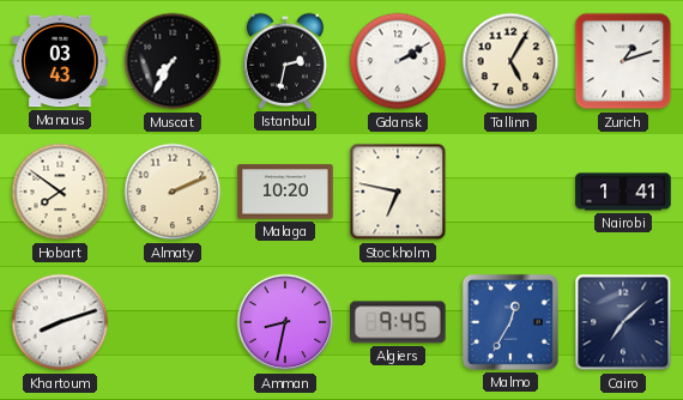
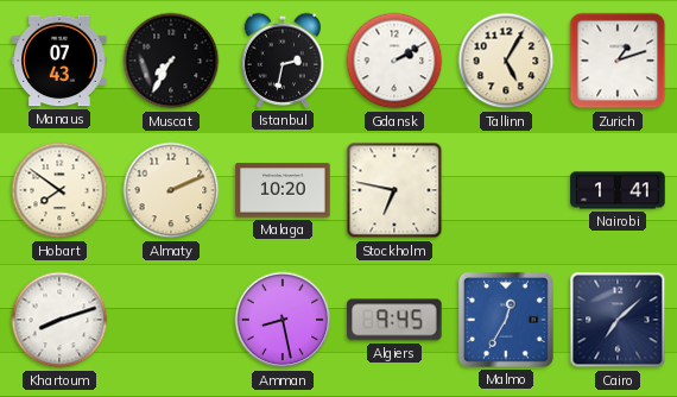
Manaus: 03:43 -> 07:43
Amman: 8:32 -> 8:28
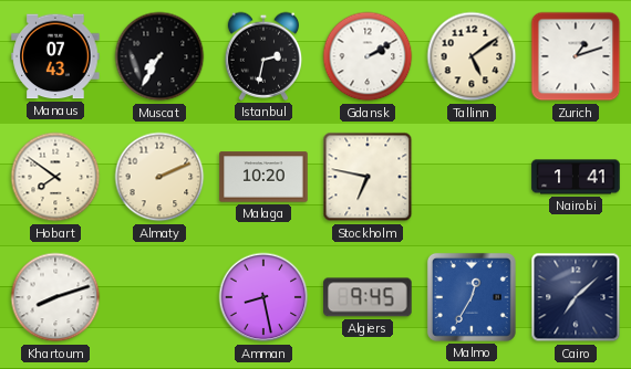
Tallinn: 5:05 -> 5:09
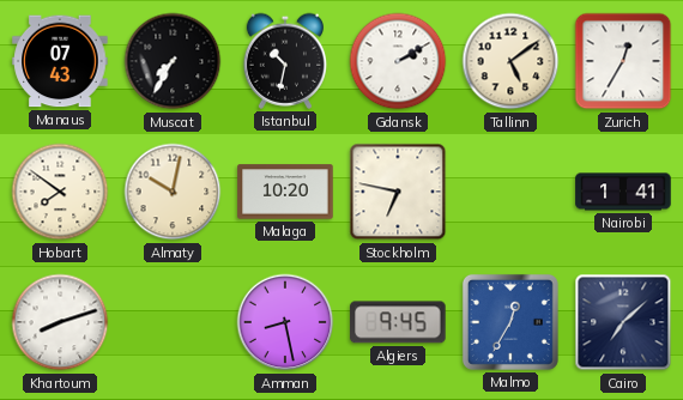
Istanbul: 2:32 -> 10:32
Zurich: 1:12 -> 12:35
Almaty: 2:11 -> 10:02
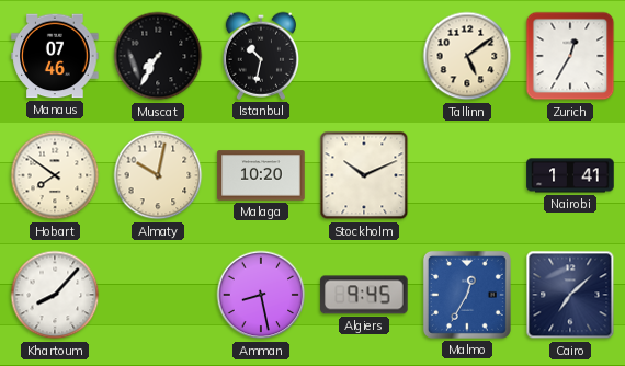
Manaus: 07:43 -> 07:46
Gdansk: 2:10 -> none
Stockholm: 6:47 -> 10:11
Khartoum: 8:12 -> 8:07
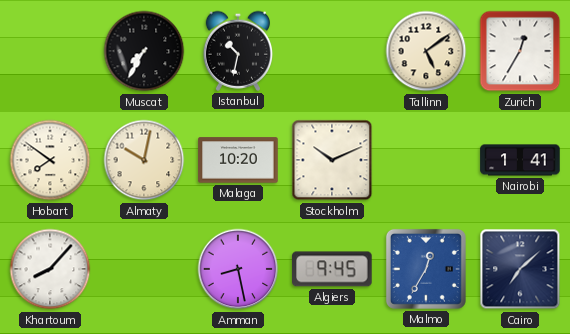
Manaus: 07:46 -> none
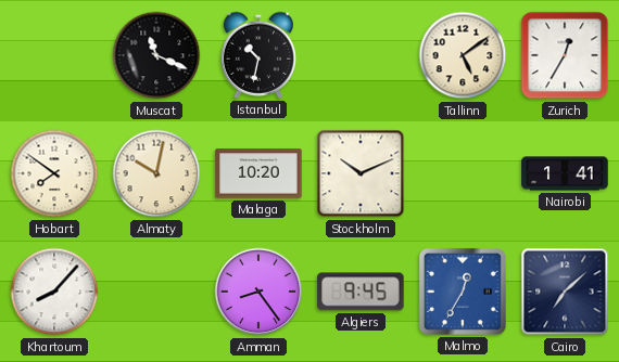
Muscat: 7:35 -> 11:19
Amman: 8:28 -> 8:24
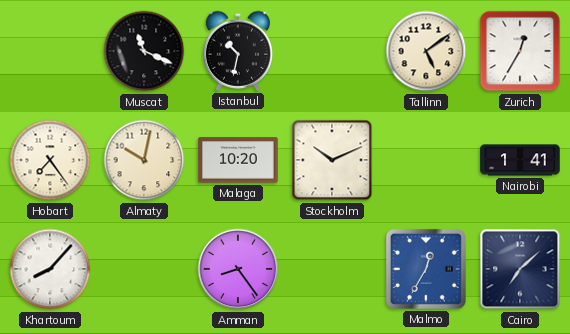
Hobart: 7:51 -> 7:24
Algiers: 9:45 -> none
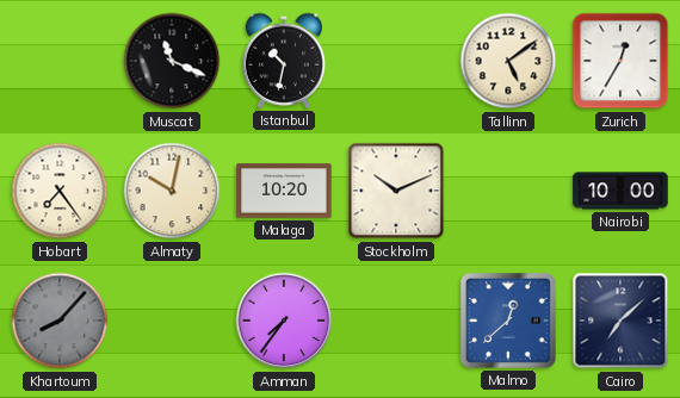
Nairobi: 1:41 -> 10:00
Khartoum dial: white -> grey
Amman: 8:24 -> 7:36
Malmo: 12:35 -> 12:38
